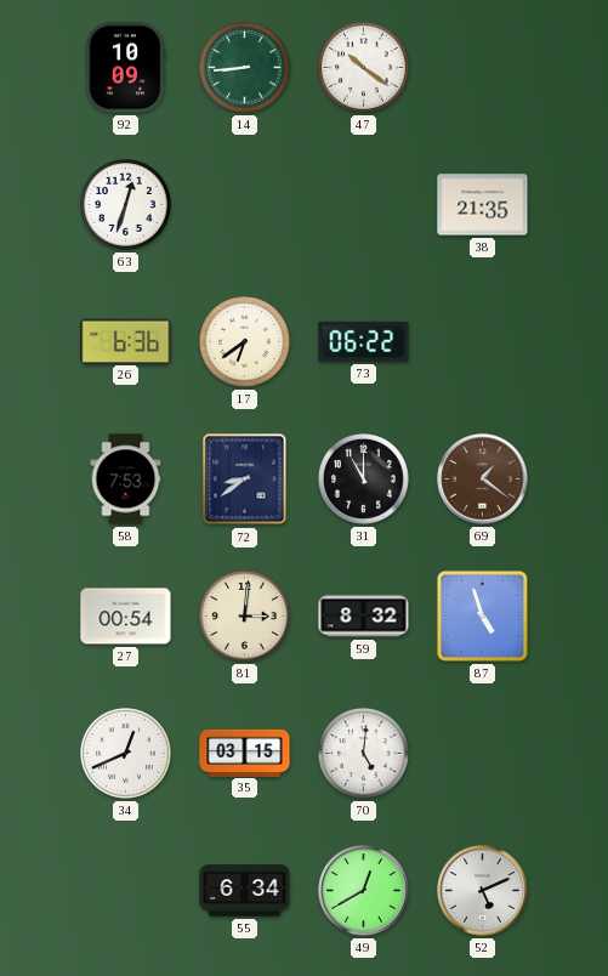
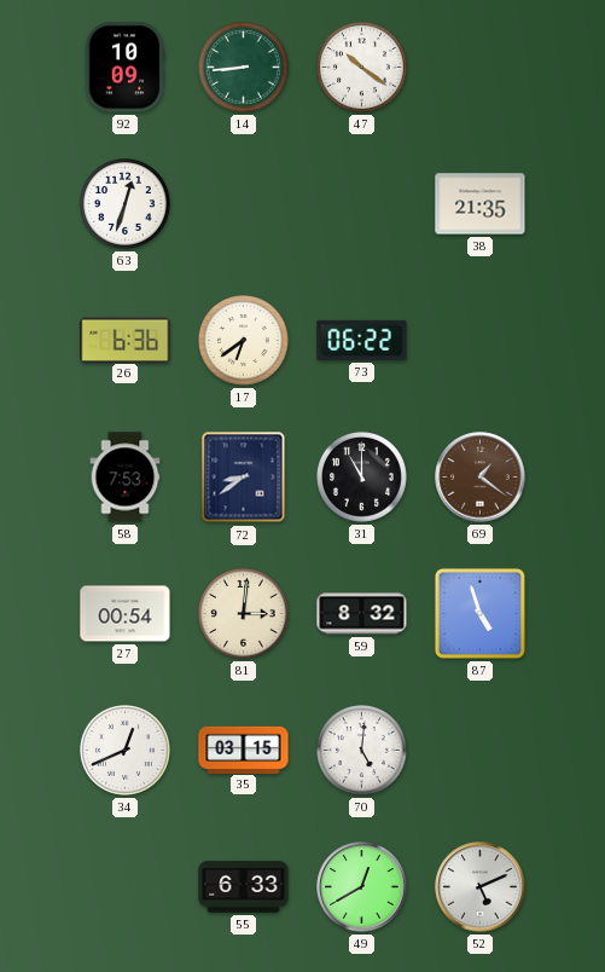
55: 6:34 -> 6:33
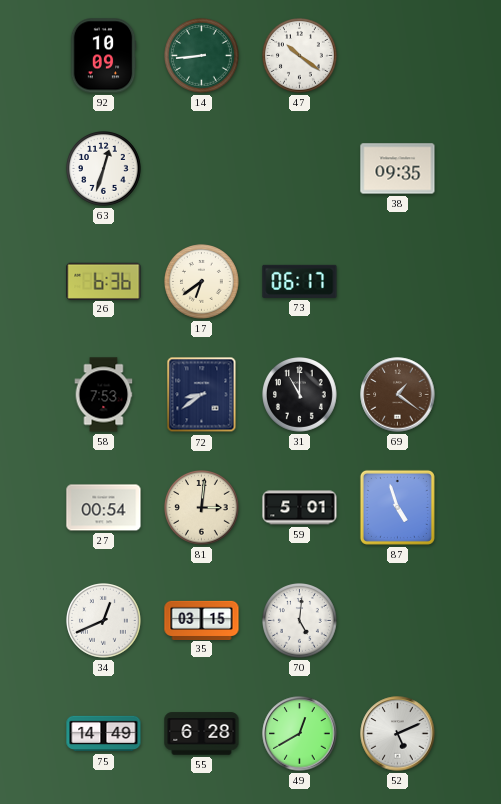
38: 21:35 -> 09:35
73: 06:22 -> 06:17
59: 8:32 -> 5:01
75: none -> 14:49
55: 6:33 -> 6:28
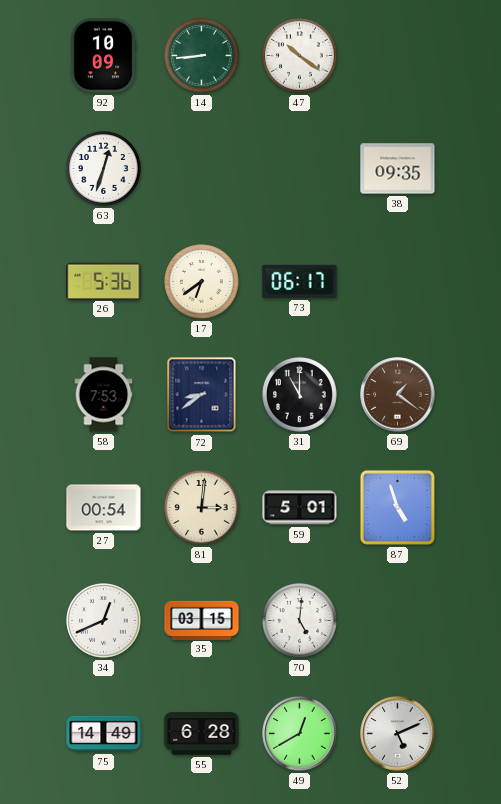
26: 6:36 -> 5:36
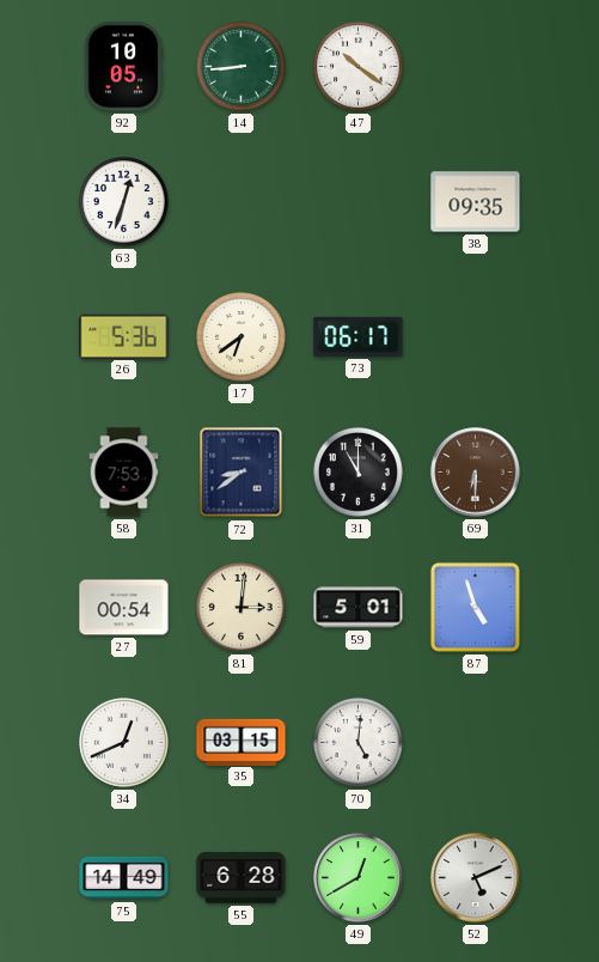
92: 10:09 -> 10:05
69: 1:21 -> 6:30
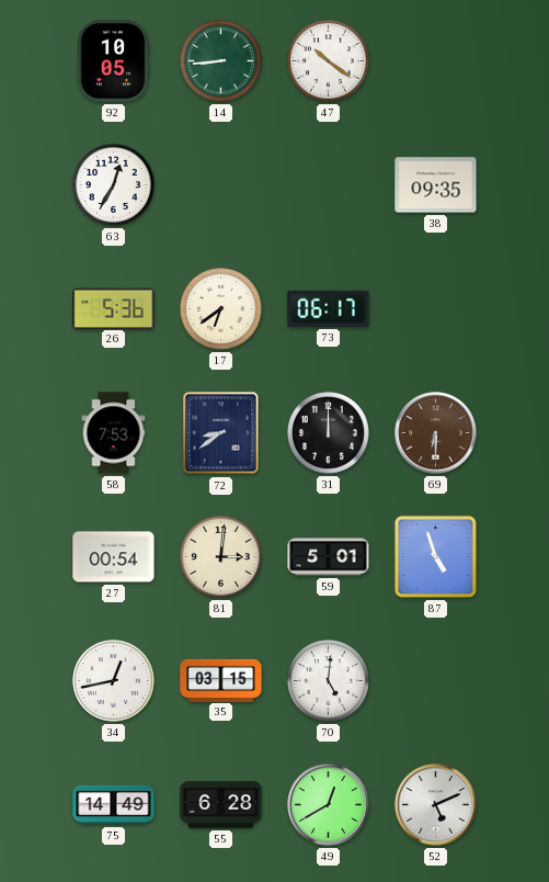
63: 12:33 -> 12:35
31: 11:00 -> 12:00
34: 12:41 -> 12:43
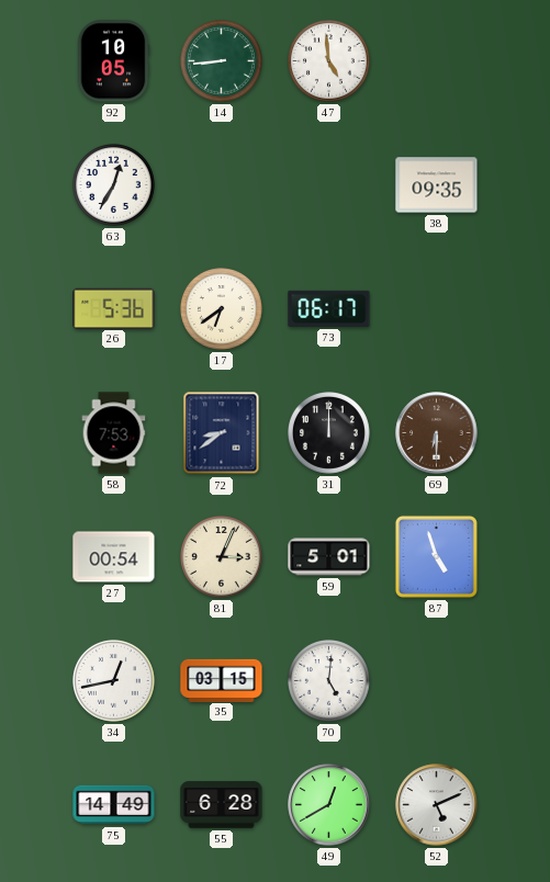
47: 10:21 -> 4:59
81: 3:01 -> 3:04
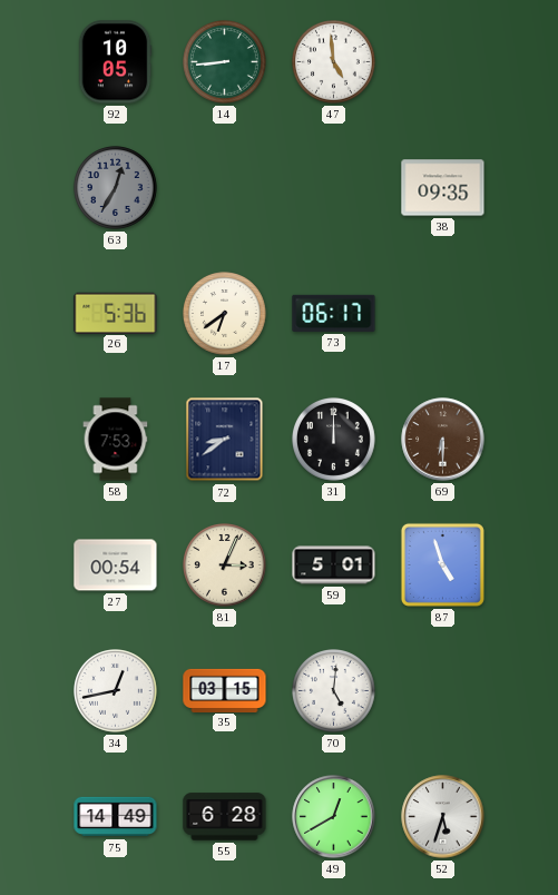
63 dial: white -> grey
52: 5:11 -> 5:33
